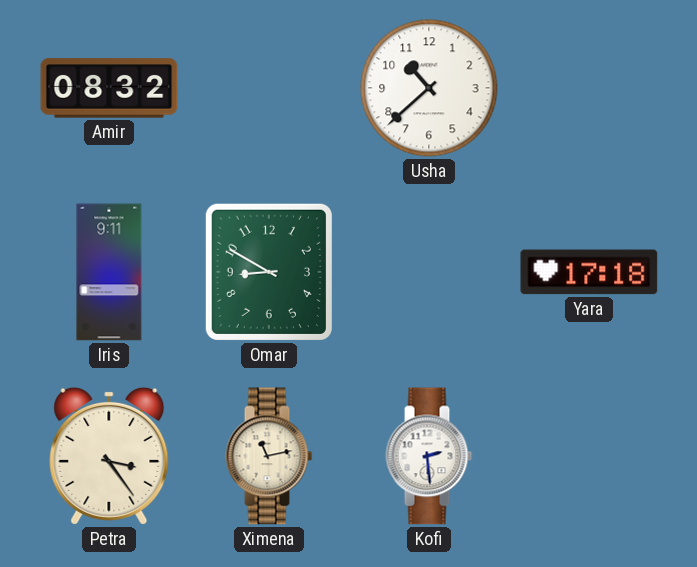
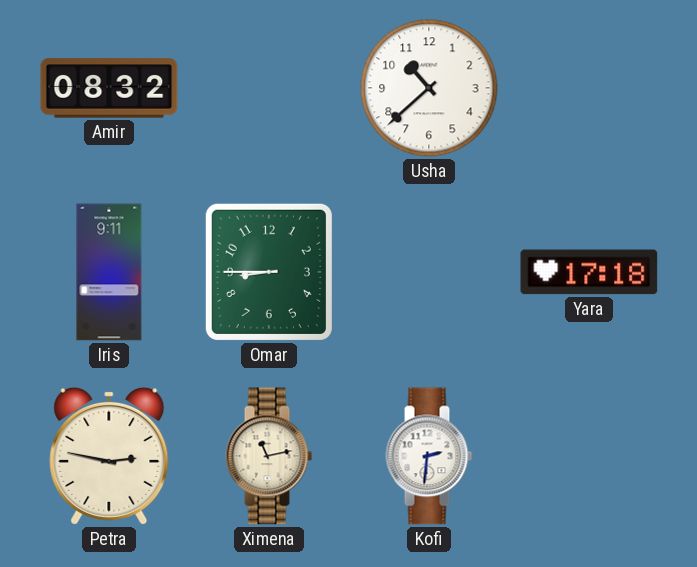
Omar: 8:50 -> 8:45
Petra: 3:24 -> 2:47
Kofi: 2:29 -> 2:31
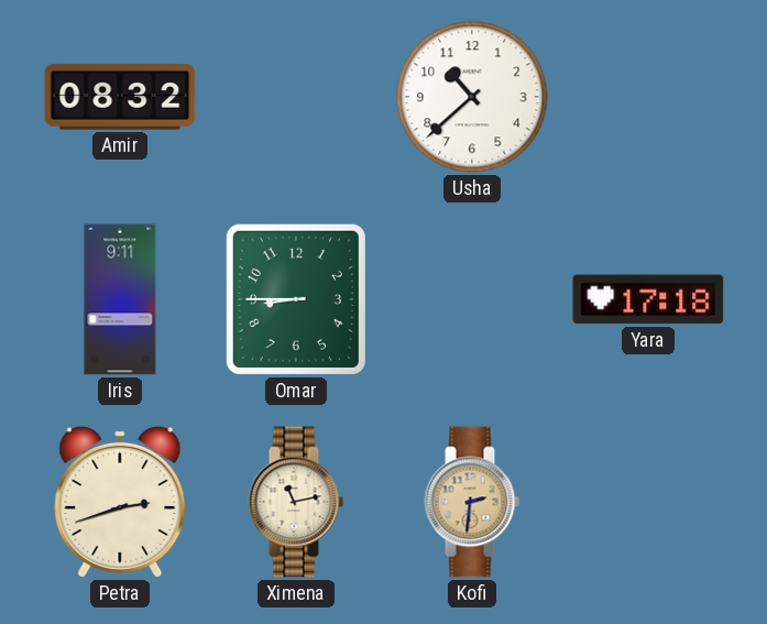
Petra: 2:47 -> 2:42
Kofi dial: white -> champagne
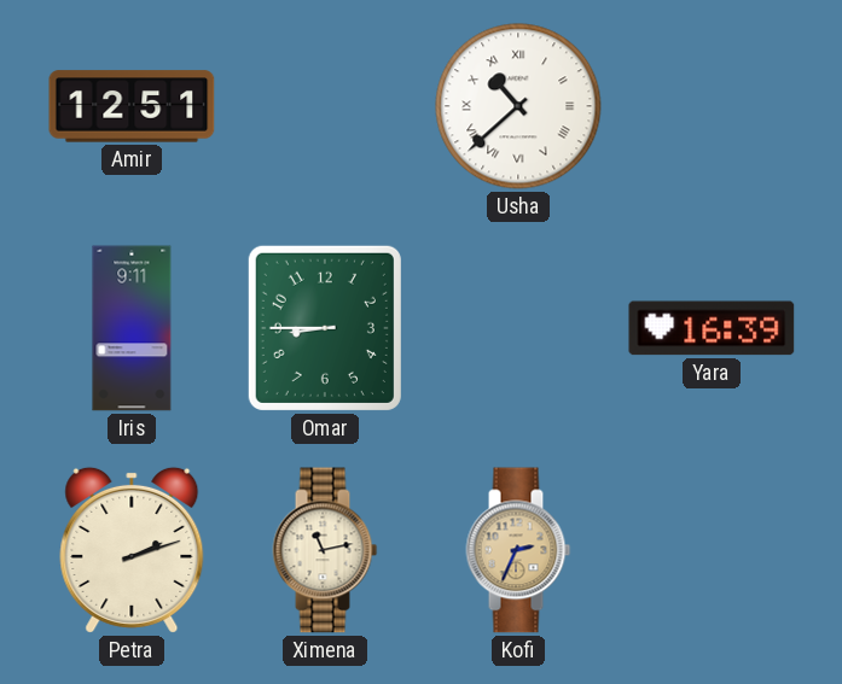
Amir: 08:32 -> 12:51
Usha numerals: Arabic -> Roman
Yara: 17:18 -> 16:39
Petra: 2:42 -> 2:12
Kofi: 2:31 -> 2:34
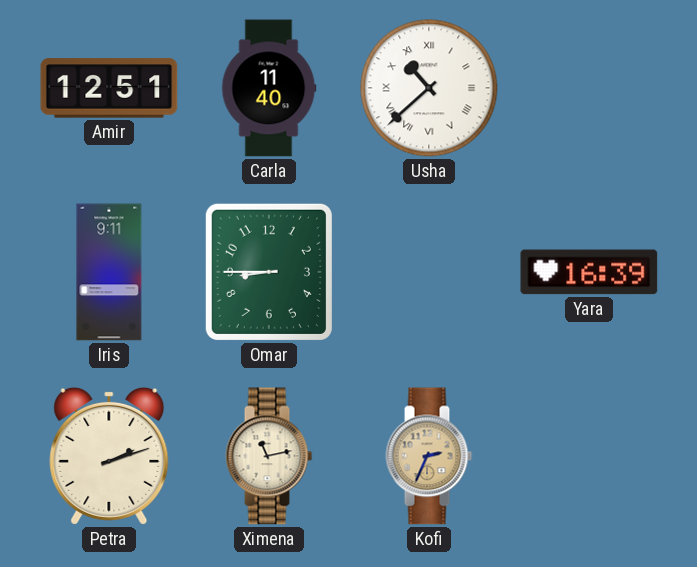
Carla: none -> 11:40
